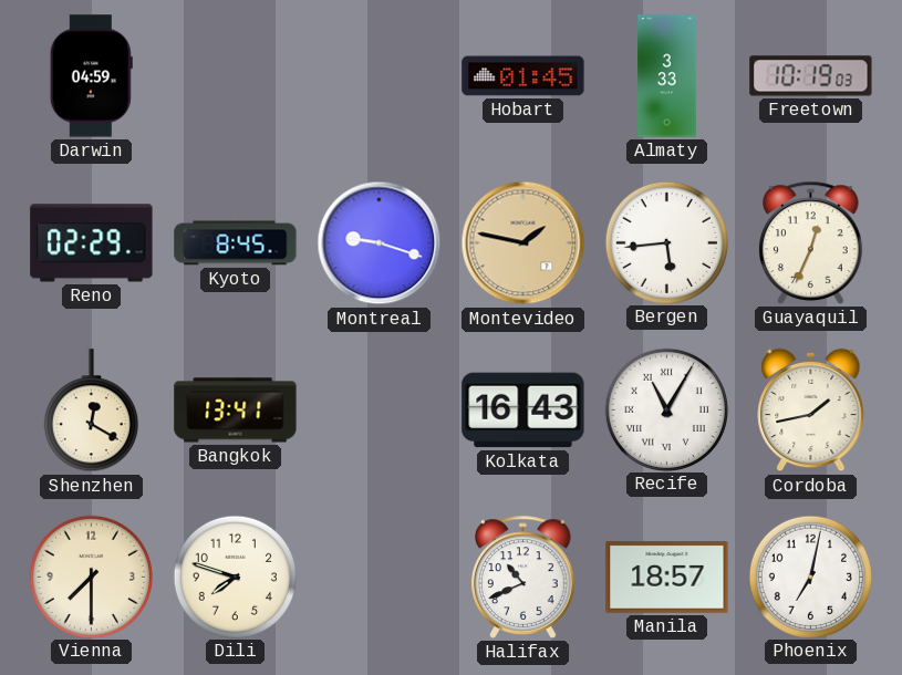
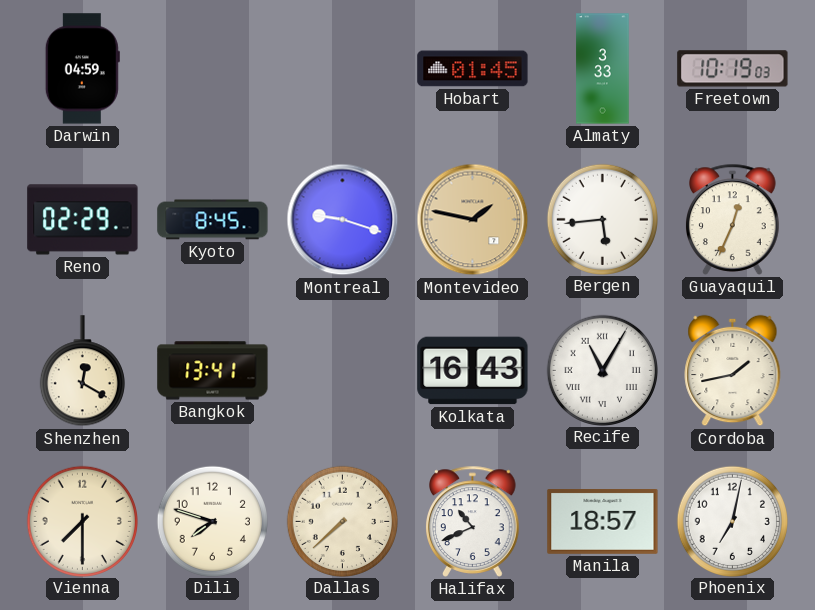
Dallas: none -> 7:38
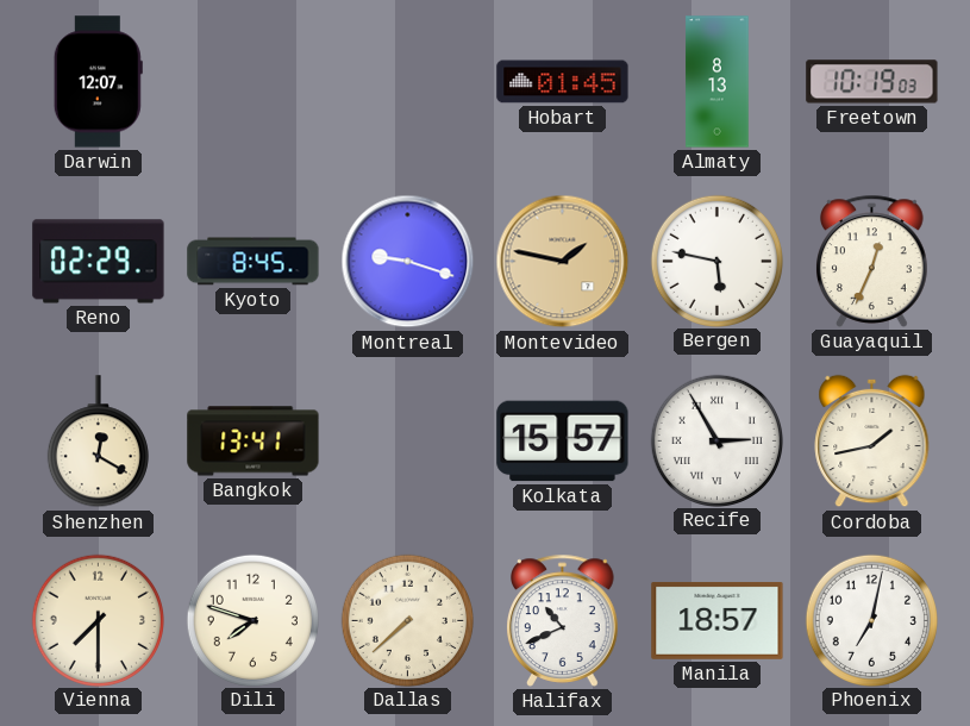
Darwin: 04:59 -> 12:07
Almaty: 3:33 -> 8:13
Bergen: 5:44 -> 5:47
Kolkata: 16:43 -> 15:57
Recife: 11:05 -> 2:55
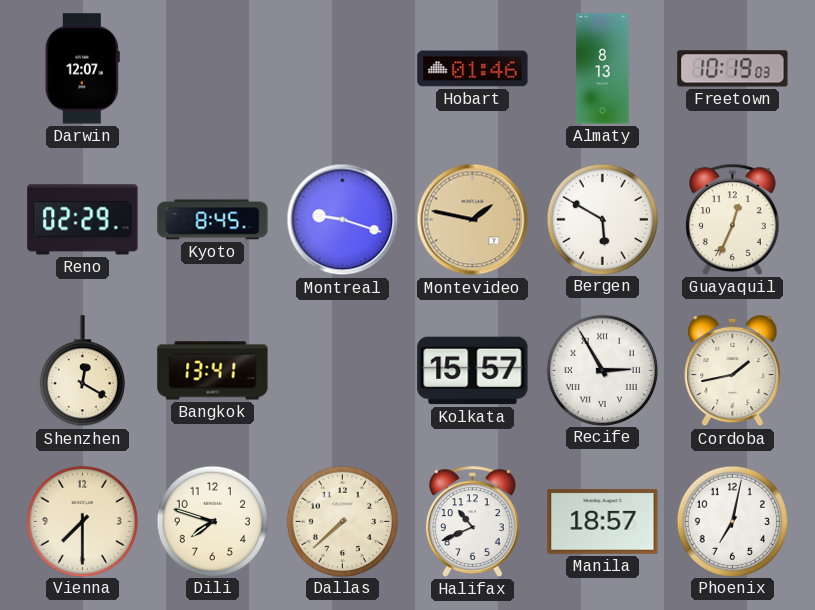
Hobart: 01:45 -> 01:46
Bergen: 5:47 -> 5:50
